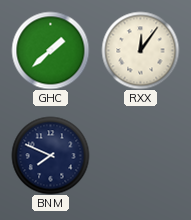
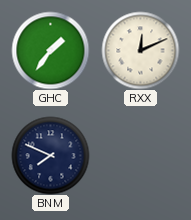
GHC: 1:38 -> 1:36
RXX: 12:06 -> 12:11
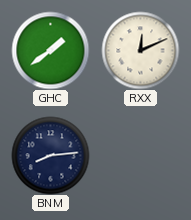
GHC: 1:36 -> 1:39
BNM: 7:49 -> 8:14
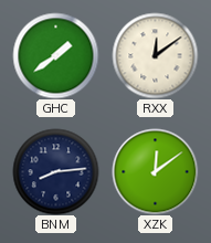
RXX: 12:11 -> 12:09
XZK: none -> 12:09
